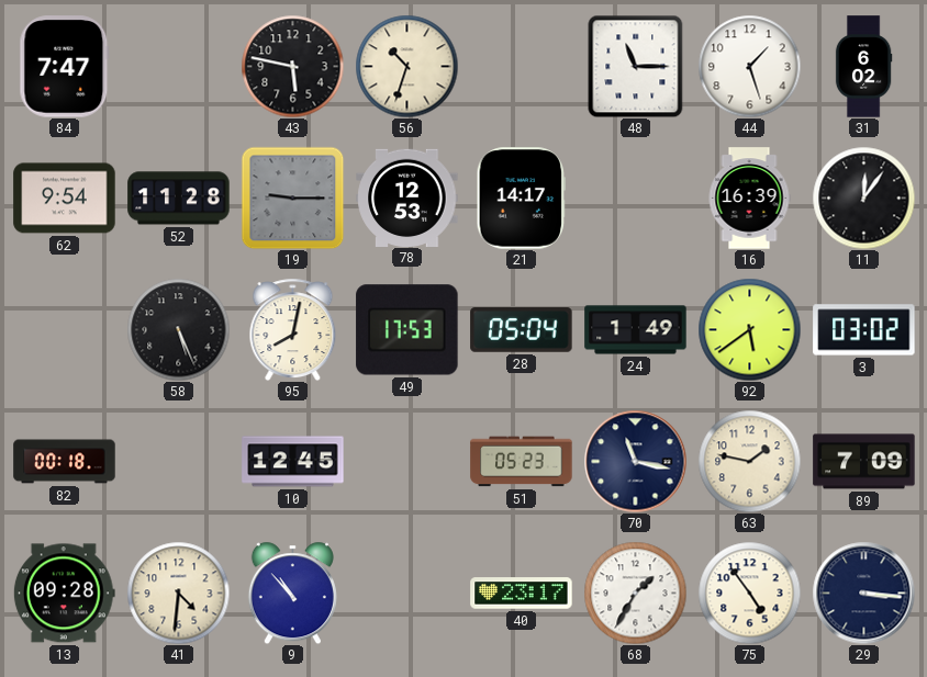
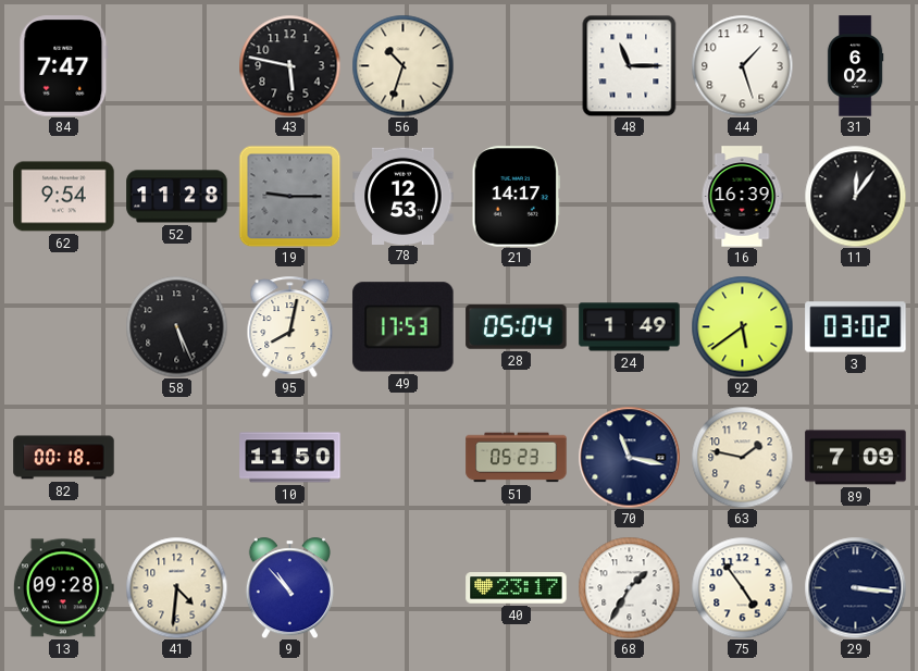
10: 12:45 -> 11:50
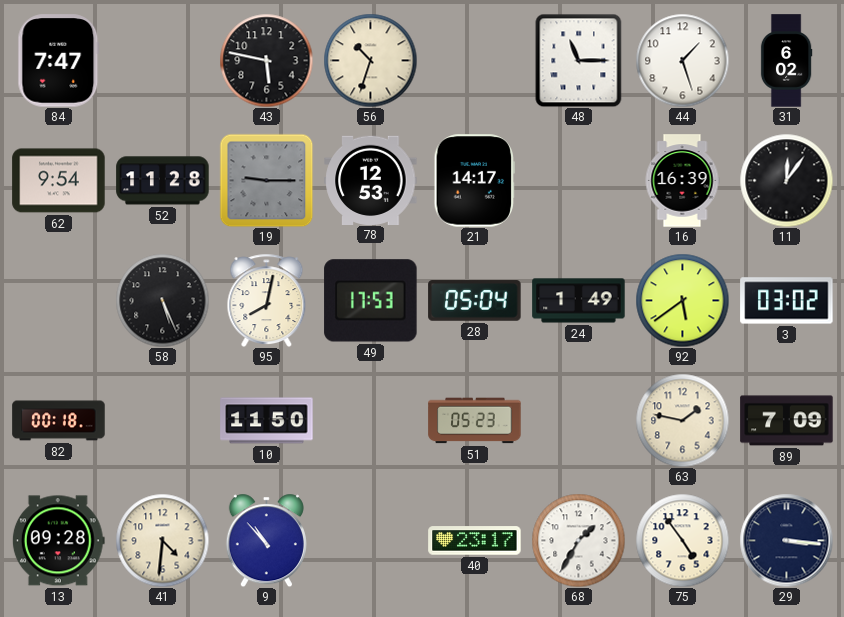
70: 11:17 -> none
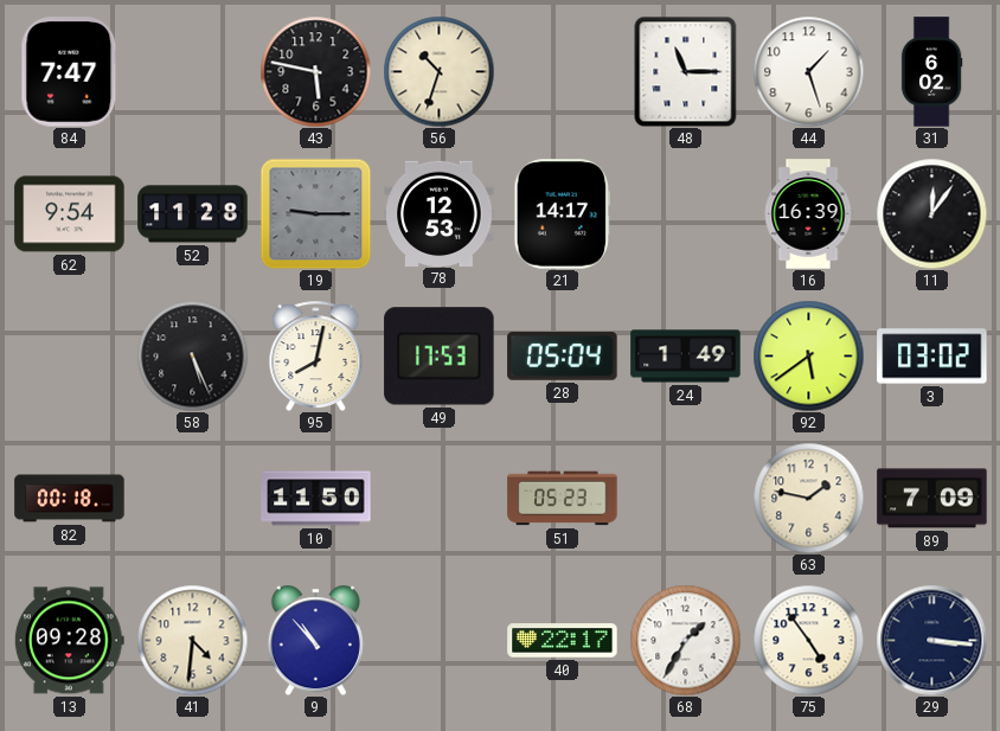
40: 23:17 -> 22:17
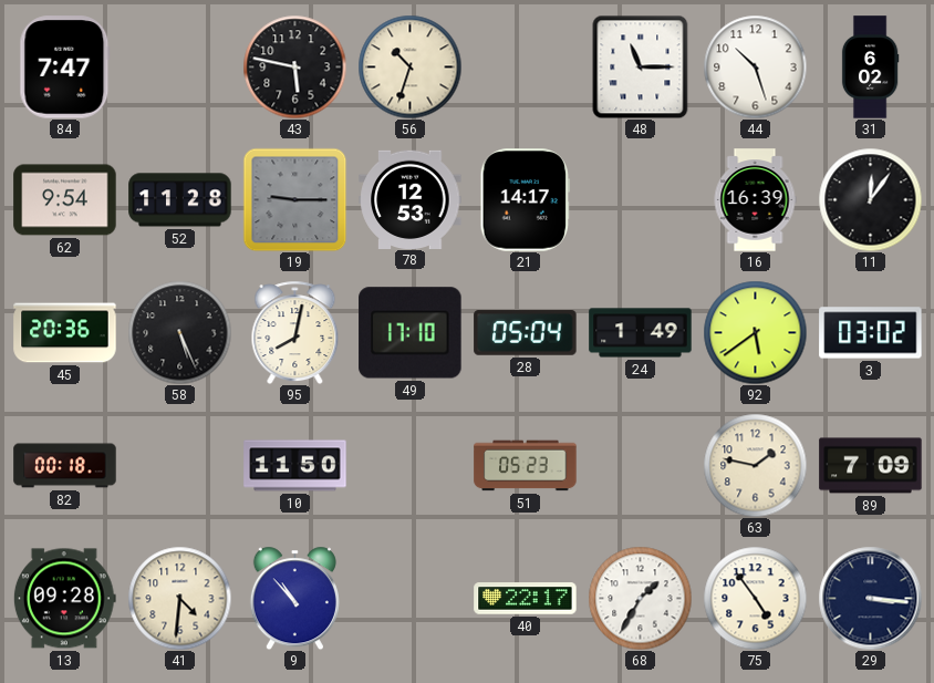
44: 1:27 -> 10:27
45: none -> 20:36
49: 17:53 -> 17:10
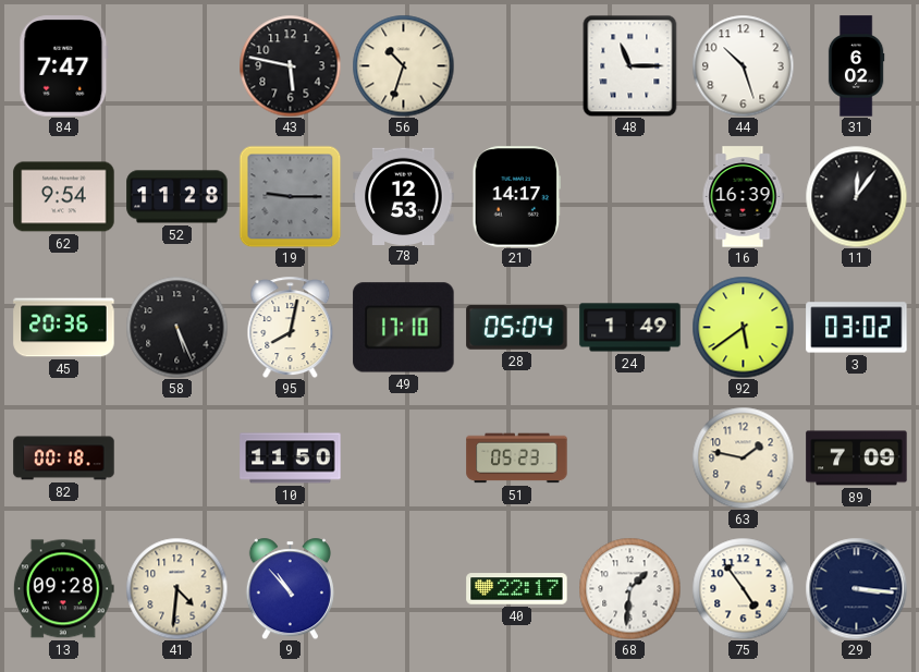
68: 1:35 -> 1:31
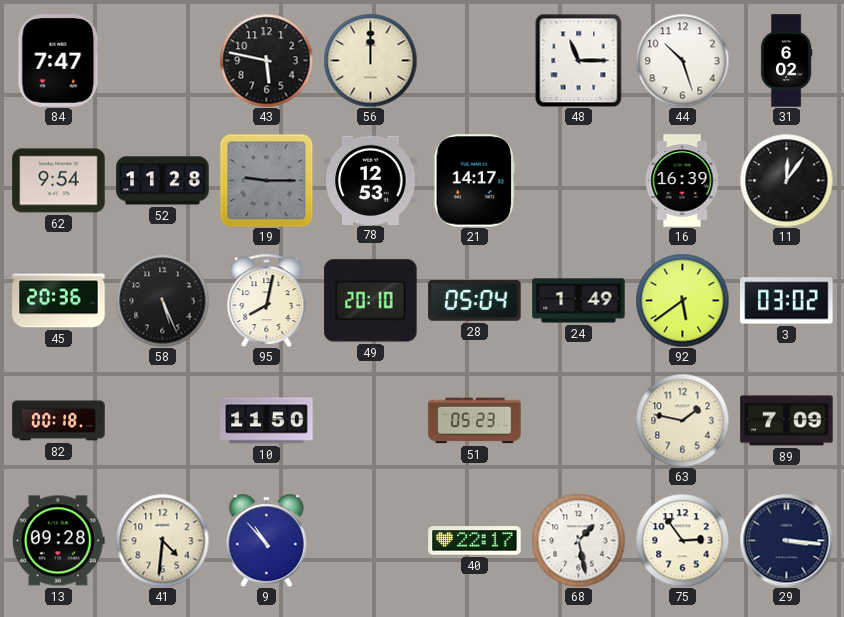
56: 10:33 -> 12:00
49: 17:10 -> 20:10
68: 1:31 -> 1:28
75: 4:54 -> 2:54
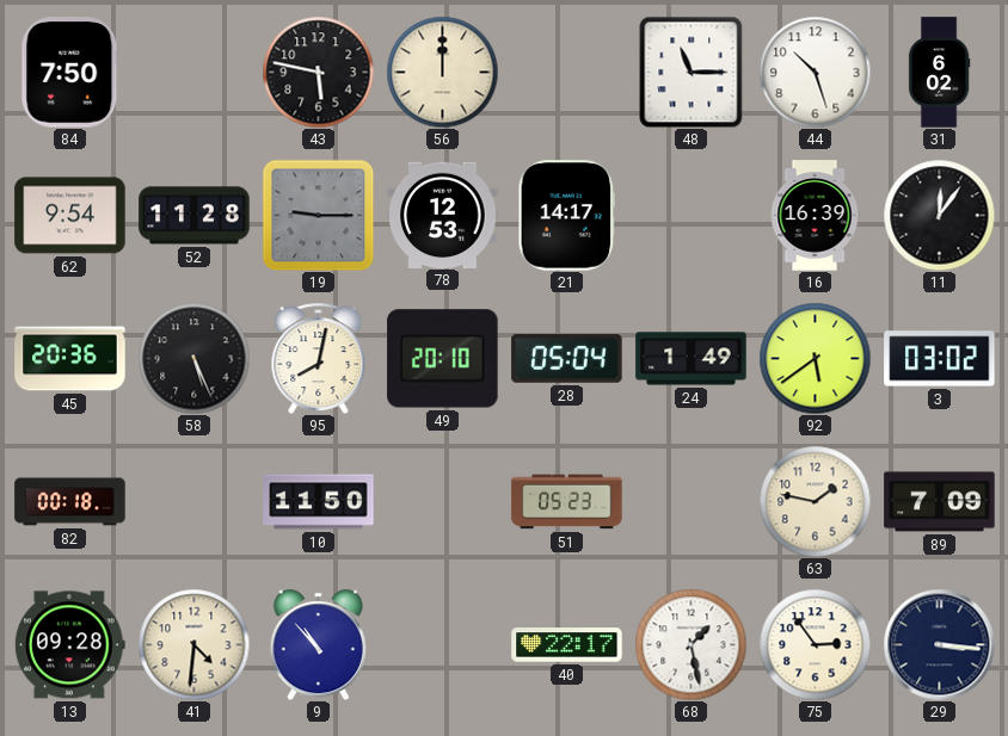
84: 7:47 -> 7:50
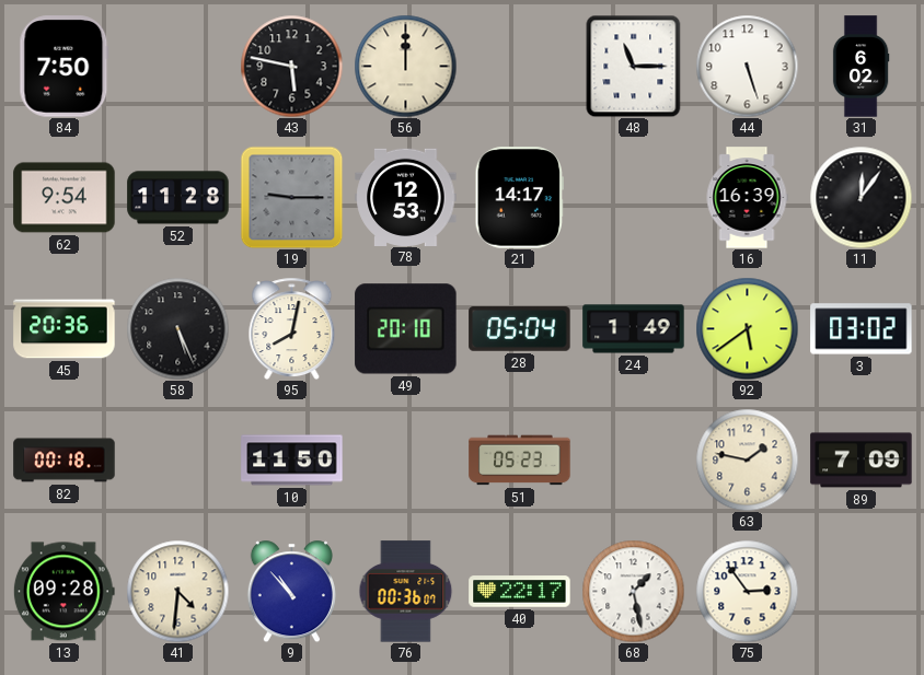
44: 10:27 -> 5:27
76: none -> 00:36
29: 3:16 -> none
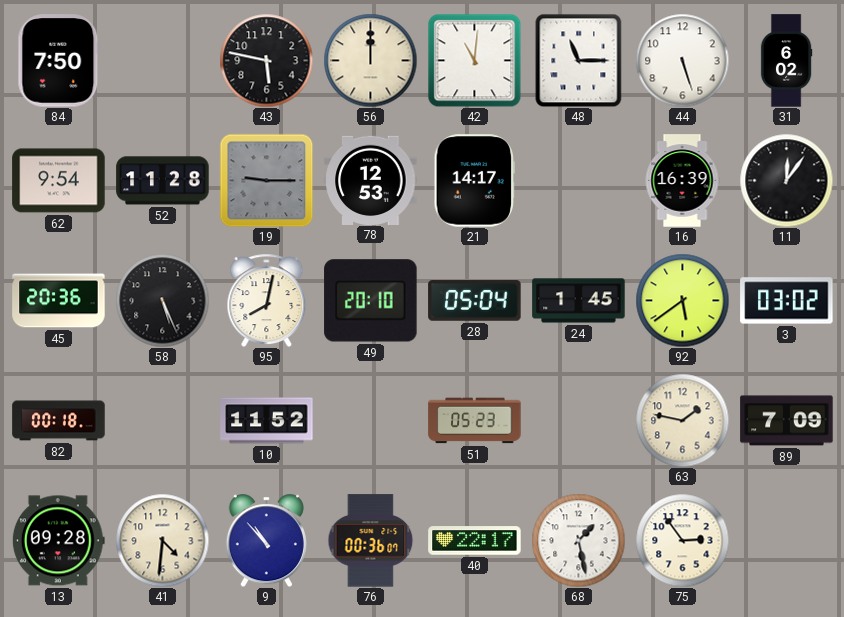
42: none -> 11:01
24: 1:49 -> 1:45
10: 11:50 -> 11:52
